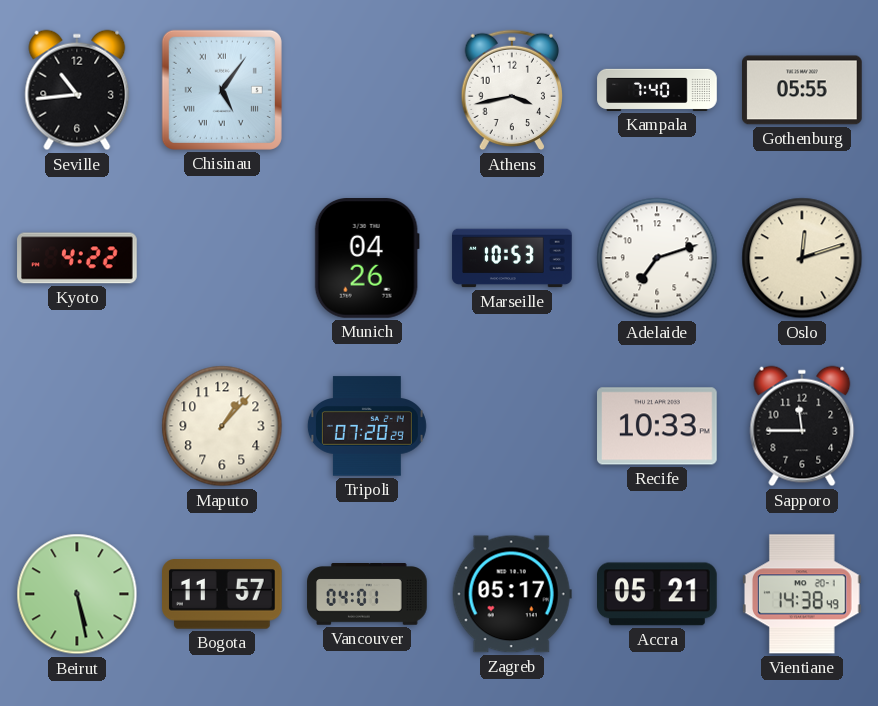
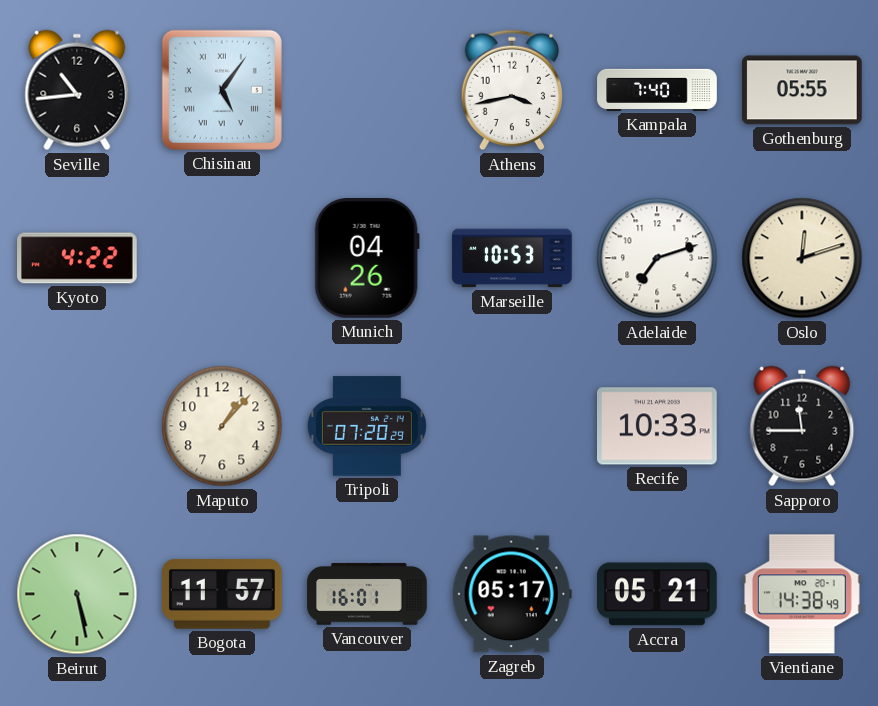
Vancouver: 04:01 -> 16:01
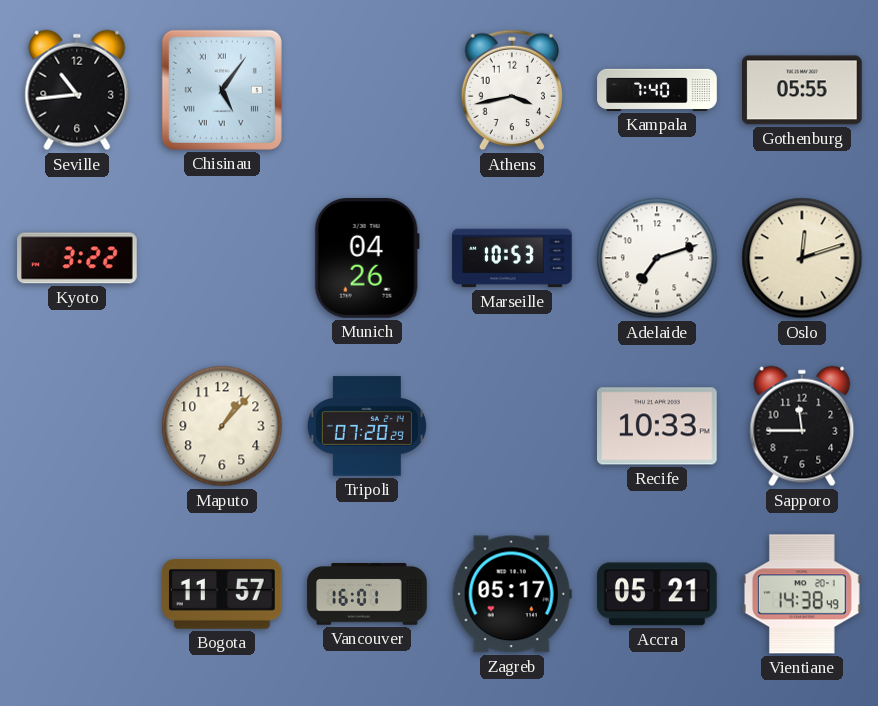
Kyoto: 4:22 -> 3:22
Beirut: 5:28 -> none
